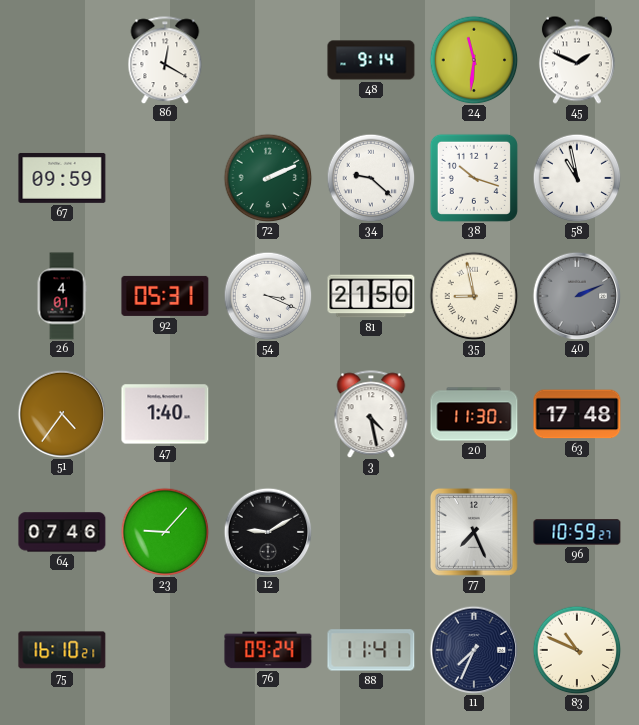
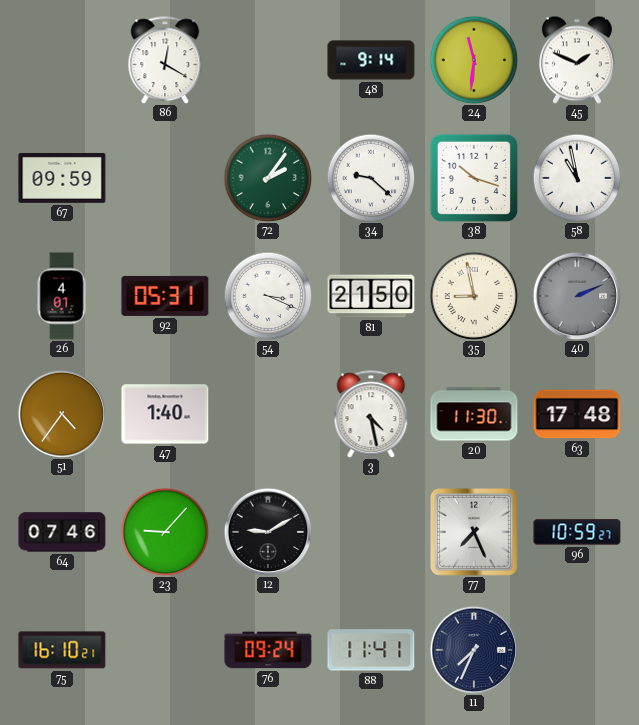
72: 2:11 -> 2:06
83: 10:49 -> none
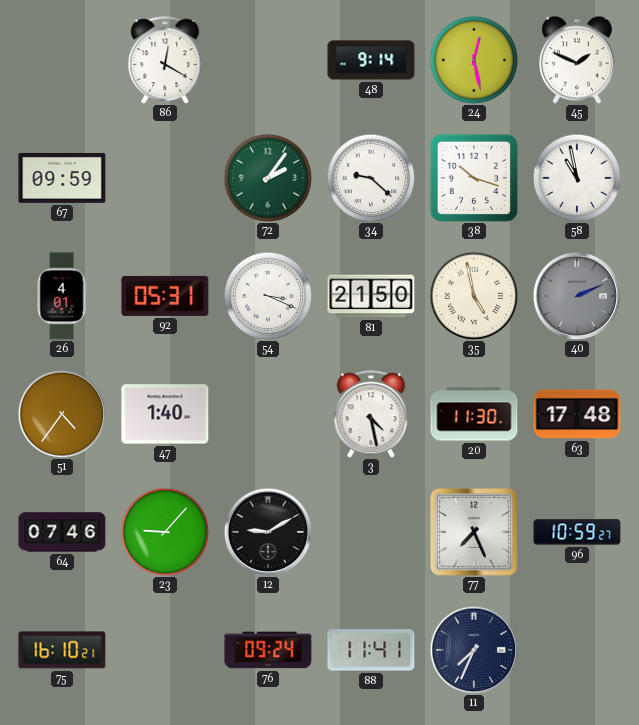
24: 11:31 -> 12:28
35: 8:58 -> 4:58
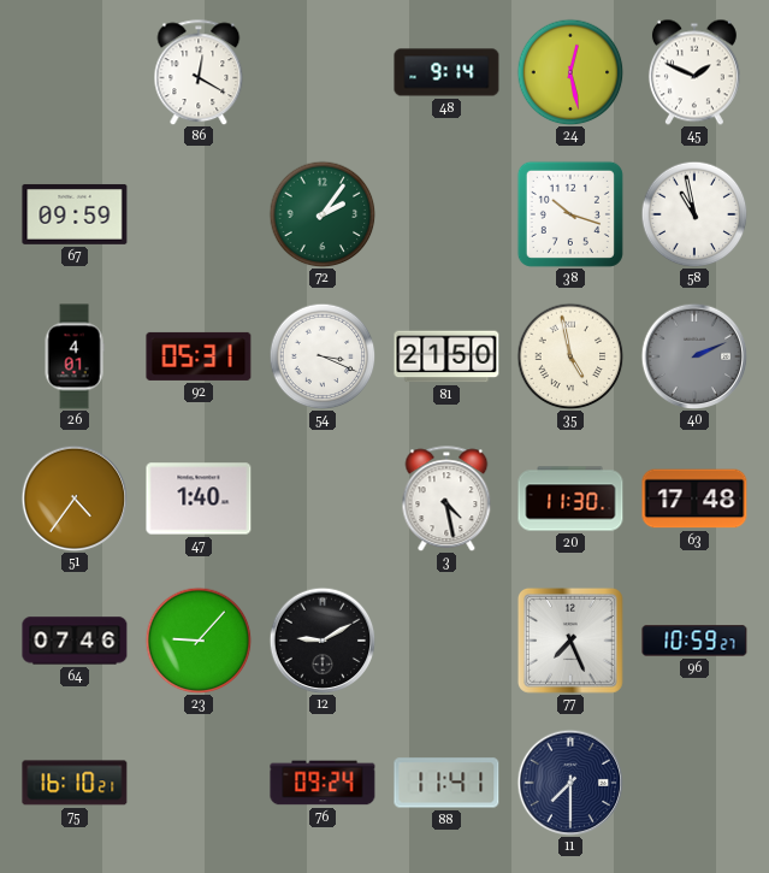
34: 9:22 -> none
11: 7:34 -> 7:30
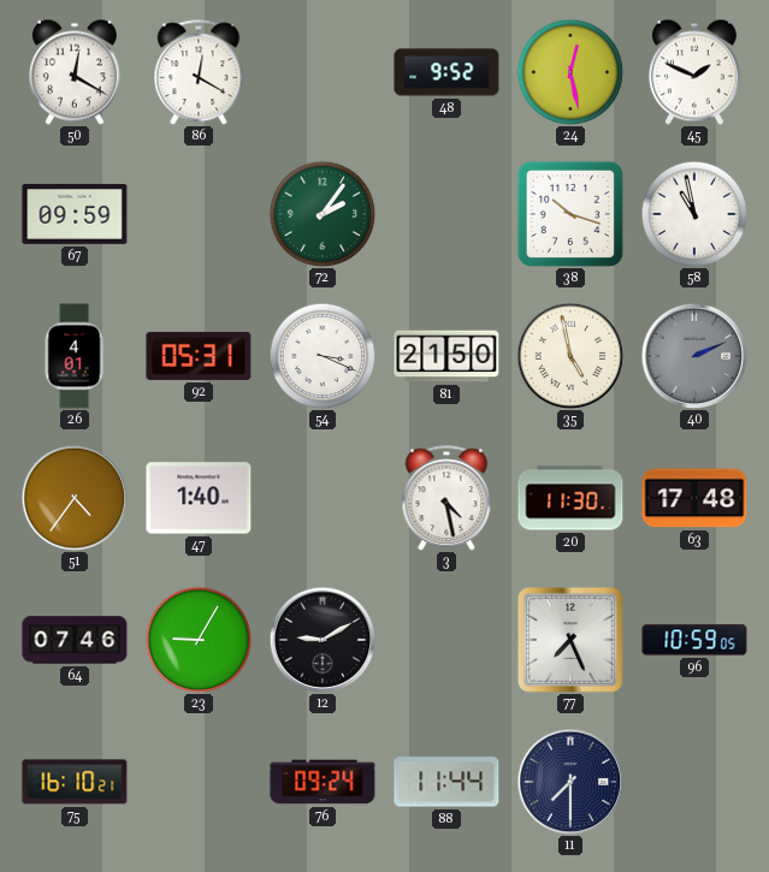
50: none -> 12:20
48: 9:14 -> 9:52
23: 9:07 -> 9:05
96: 10:59:27 -> 10:59:05
88: 11:41 -> 11:44
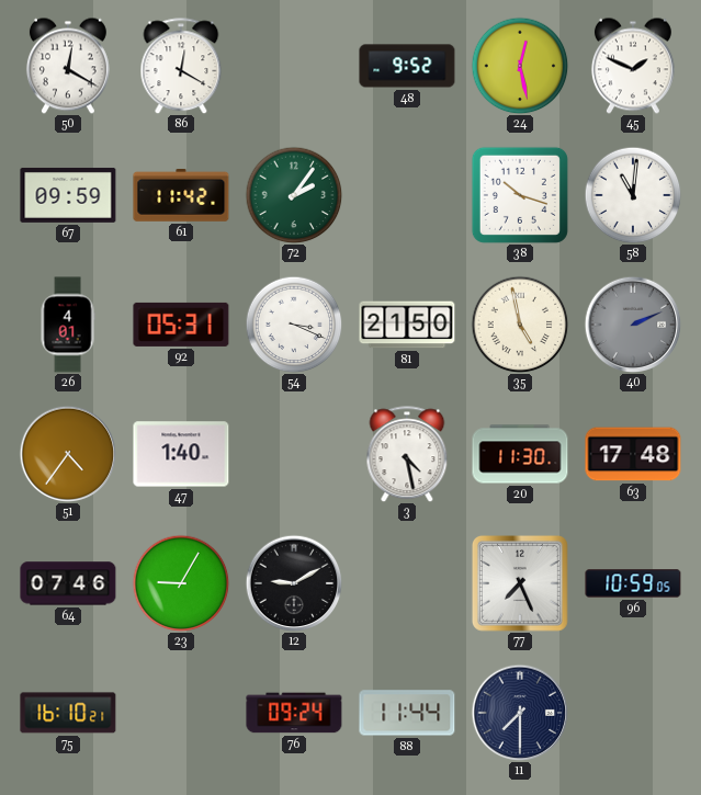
61: none -> 11:42
58: 10:58 -> 11:01
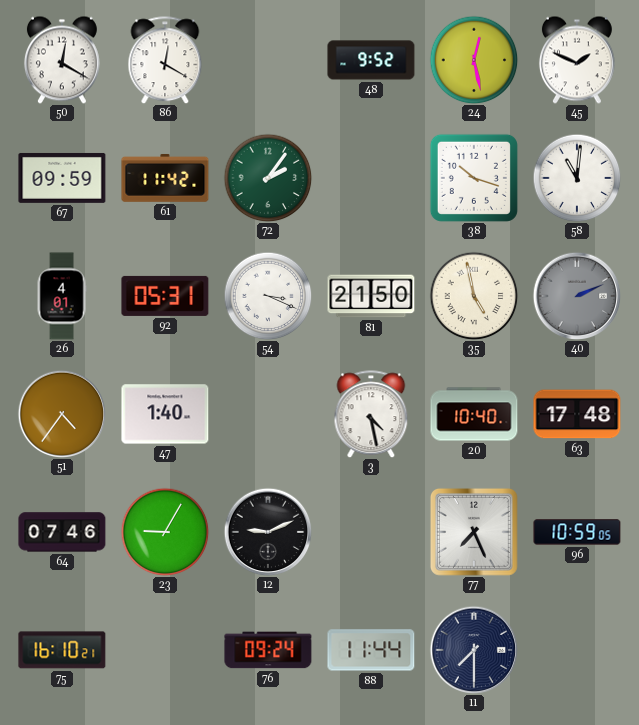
20: 11:30 -> 10:40
12: 9:10 -> 9:11
